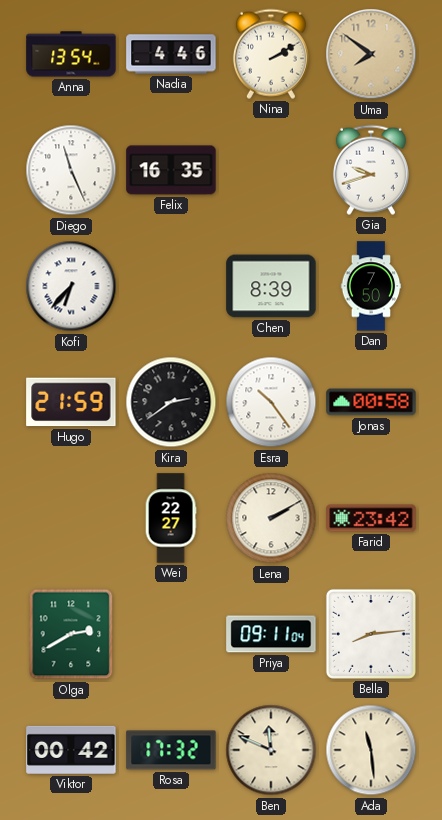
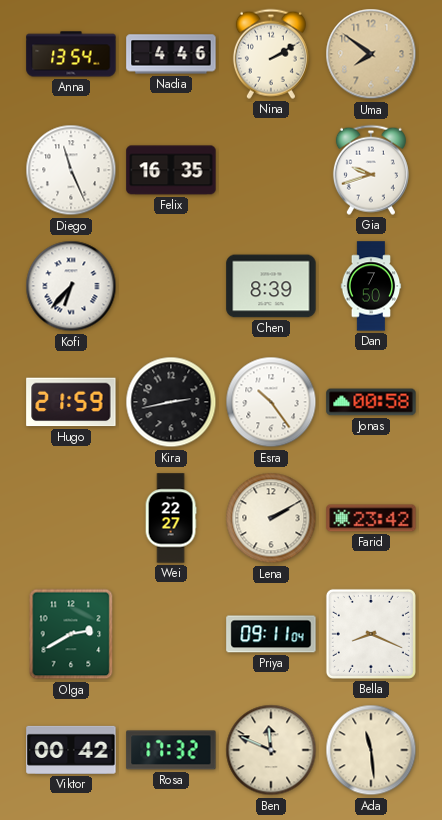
Kira: 2:39 -> 2:43
Bella: 8:14 -> 8:19
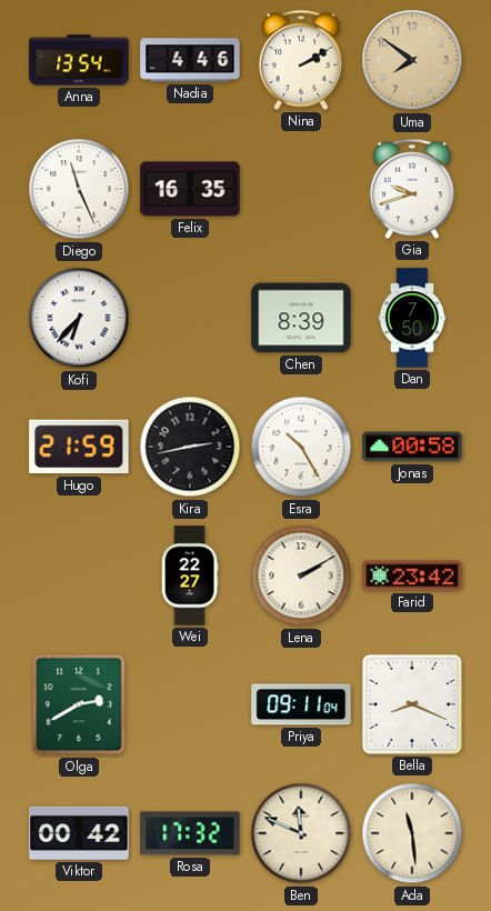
Esra: 10:24 -> 10:25
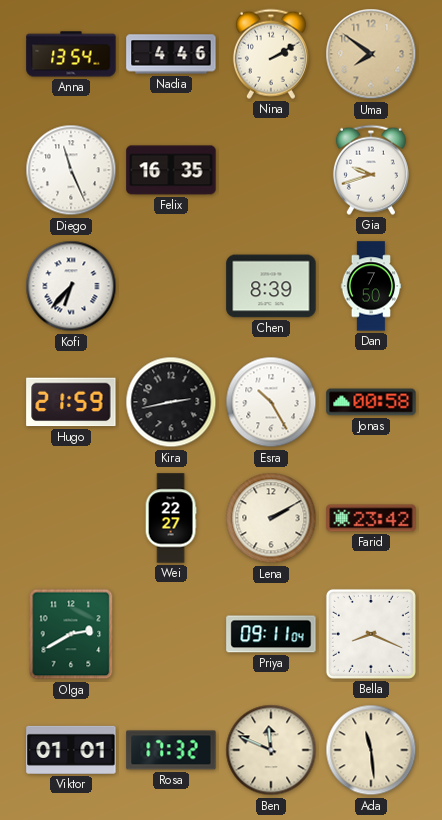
Viktor: 00:42 -> 01:01
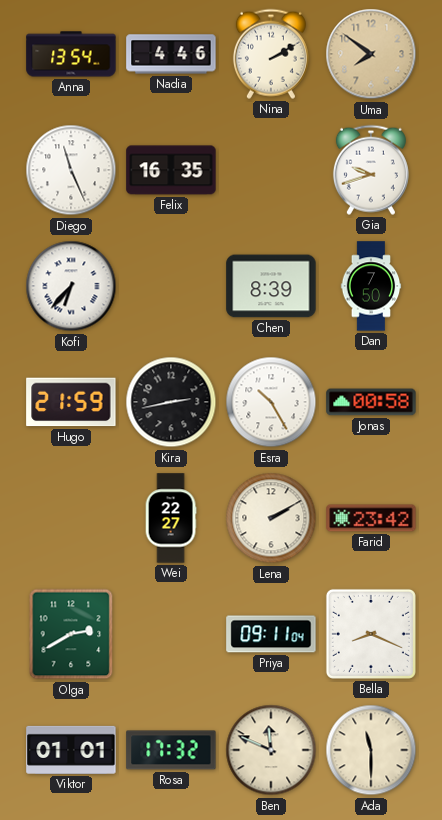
Ada: 11:29 -> 11:30
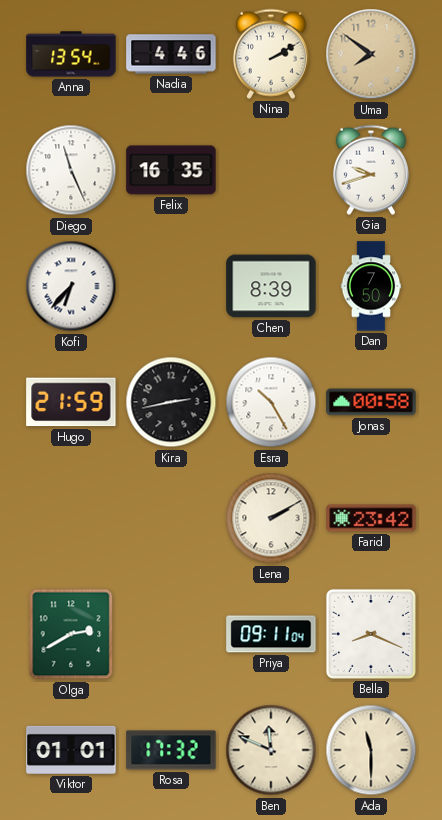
Wei: 22:27 -> none
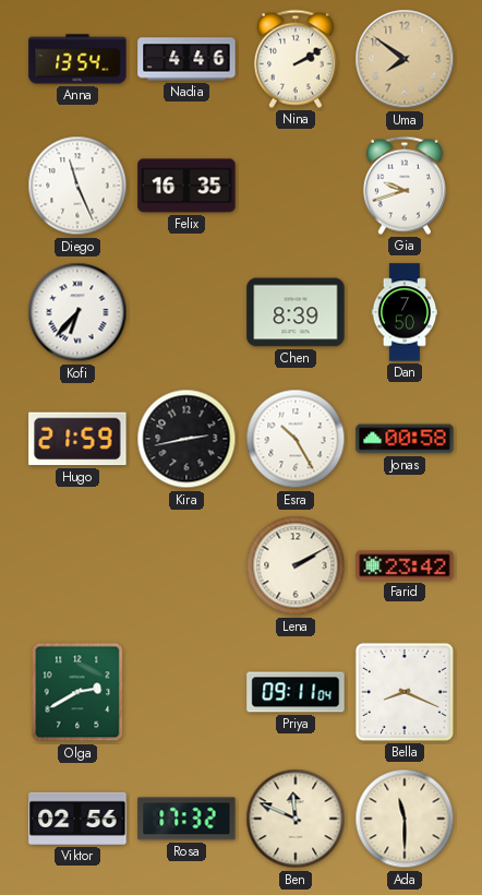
Viktor: 01:01 -> 02:56
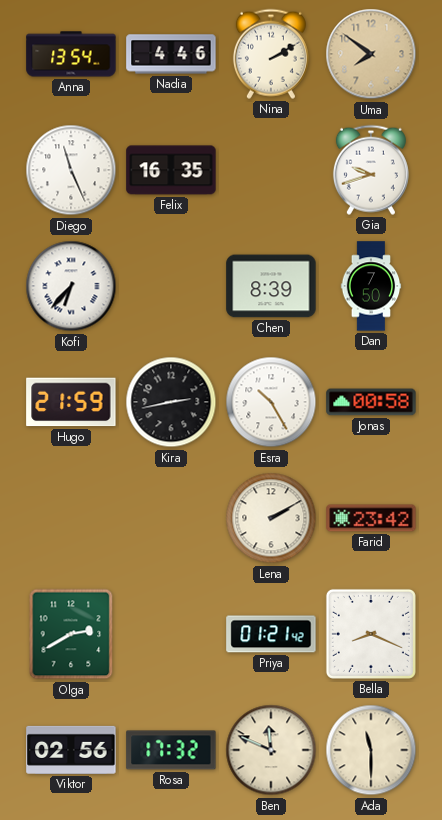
Priya: 09:11 -> 01:21
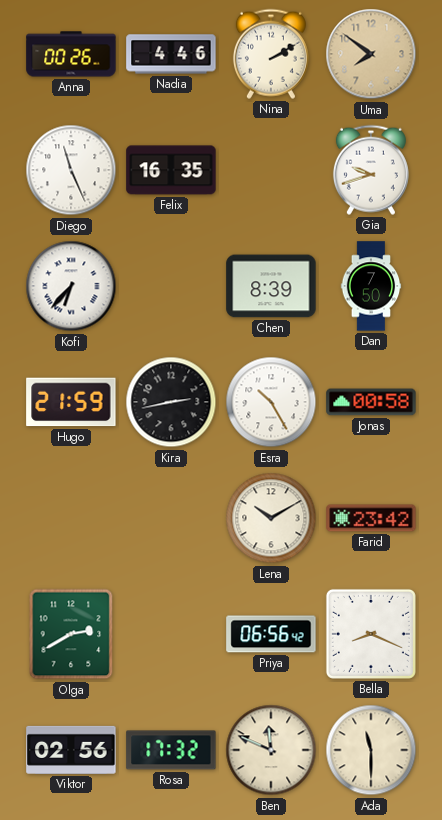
Anna: 13:54 -> 00:26
Lena: 2:10 -> 10:10
Priya: 01:21 -> 06:56
